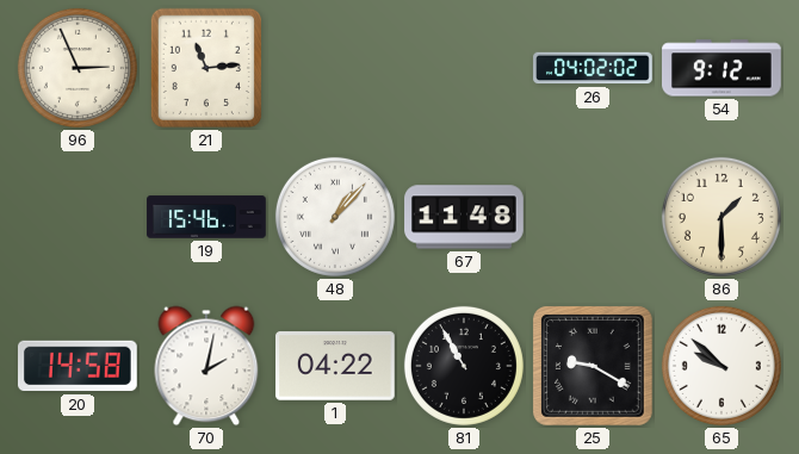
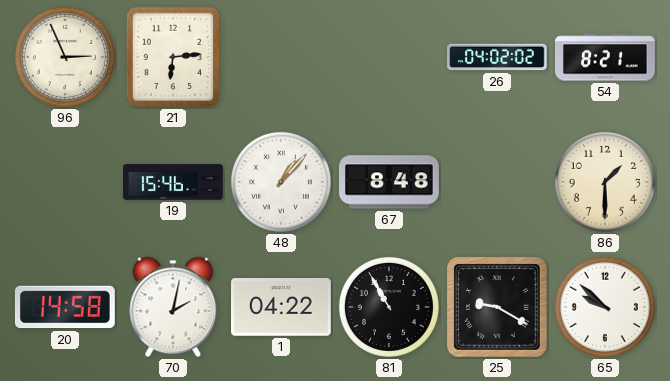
21: 11:14 -> 6:14
54: 9:12 -> 8:21
67: 11:48 -> 8:48
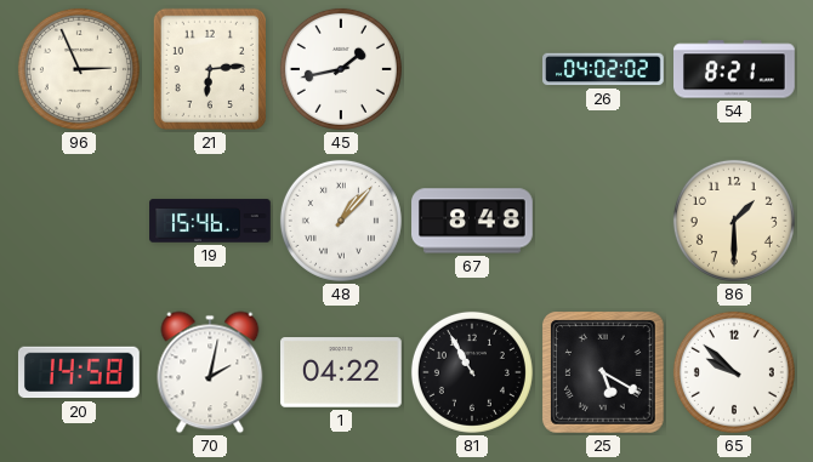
45: none -> 1:43
25: 9:20 -> 5:20
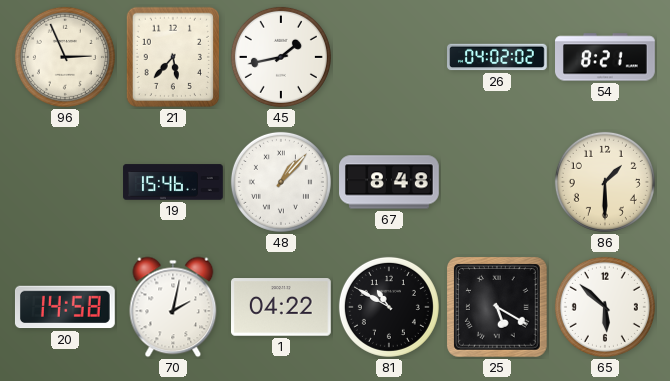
21: 6:14 -> 5:37
81: 10:55 -> 10:50
65: 9:52 -> 5:52
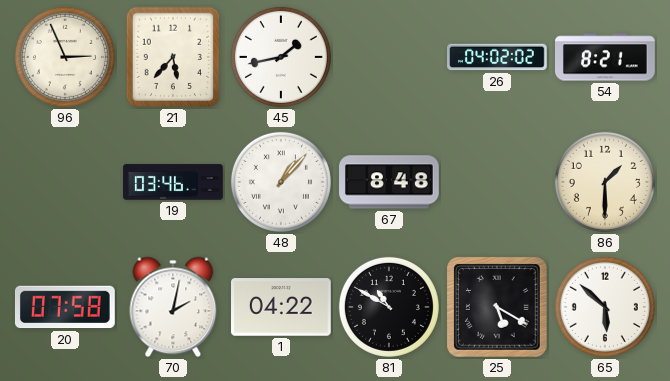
19: 15:46 -> 03:46
20: 14:58 -> 07:58
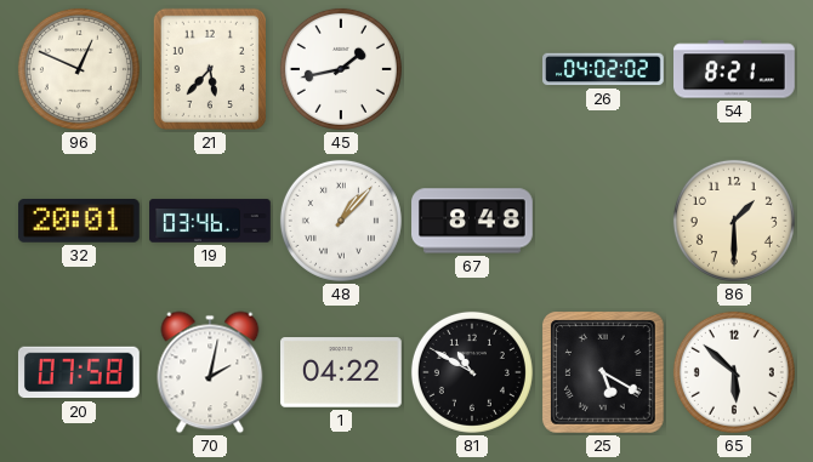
96: 2:56 -> 12:49
32: none -> 20:01
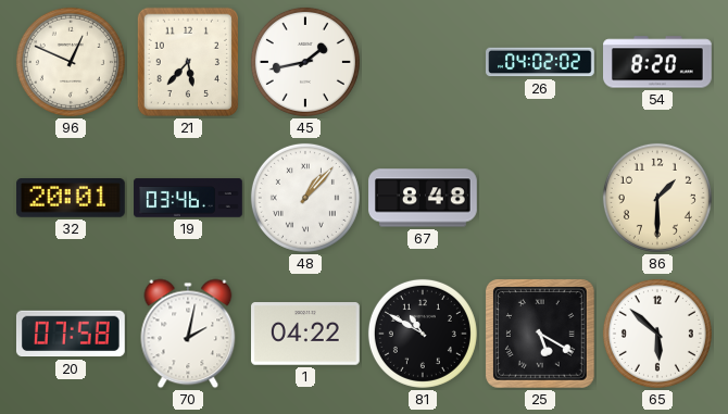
54: 8:21 -> 8:20
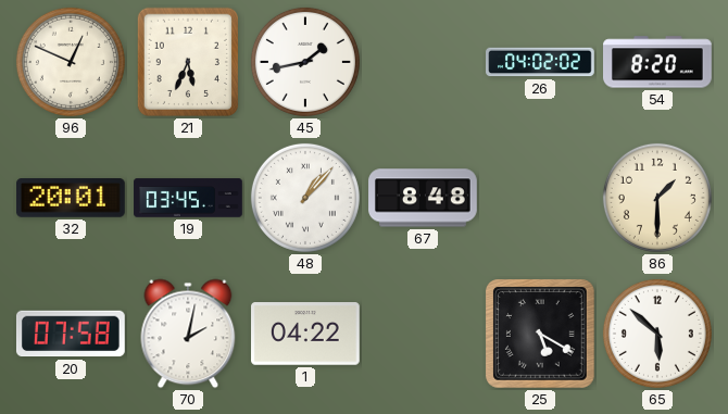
21: 5:37 -> 5:34
19: 03:46 -> 03:45
81: 10:50 -> none
